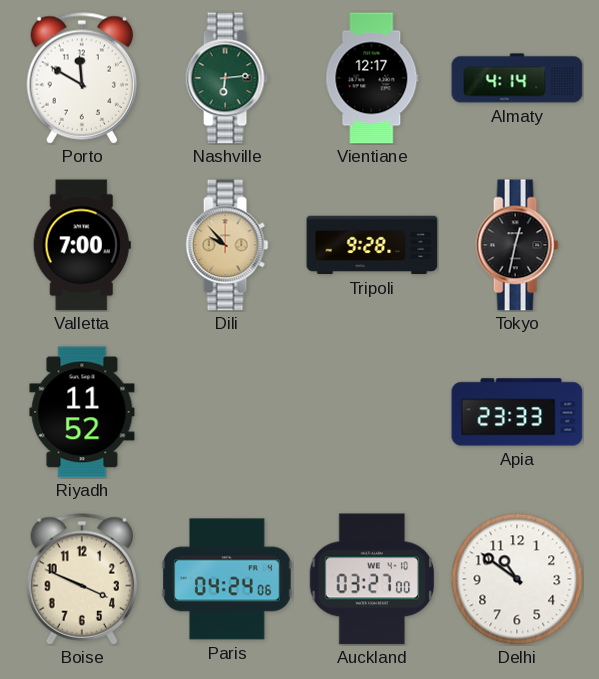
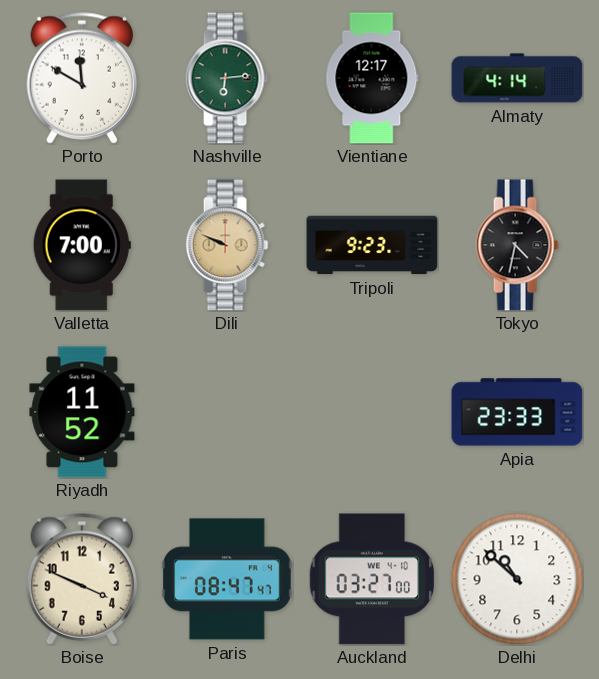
Dili: 9:53 -> 9:49
Tripoli: 9:28 -> 9:23
Tokyo: 12:32 -> 4:32
Paris: 04:24 -> 08:47
Delhi: 10:51 -> 10:52
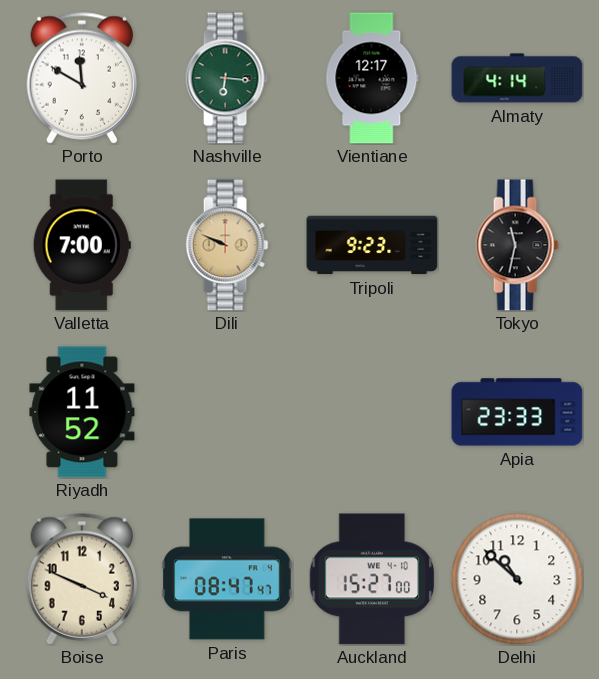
Nashville: 6:14 -> 6:16
Tokyo: 4:32 -> 11:32
Auckland: 03:27 -> 15:27
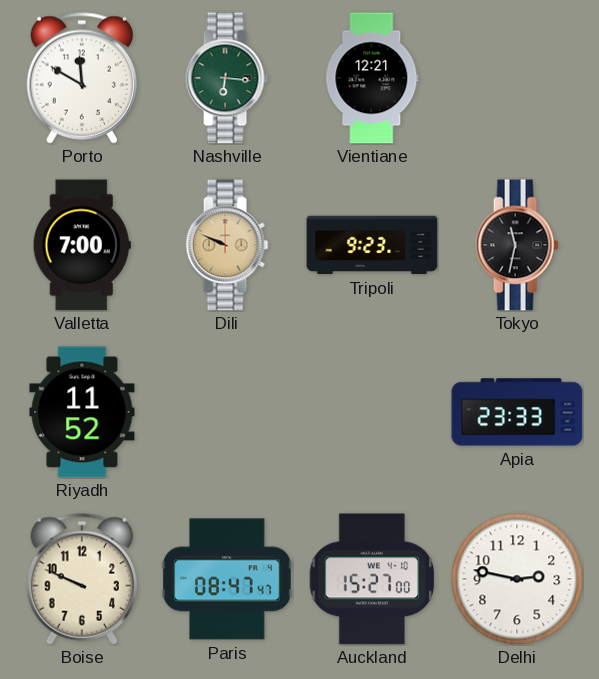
Vientiane: 12:17 -> 12:21
Almaty: 4:14 -> none
Boise: 3:49 -> 9:49
Delhi: 10:52 -> 2:47
